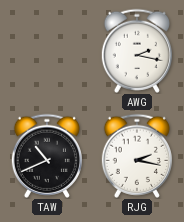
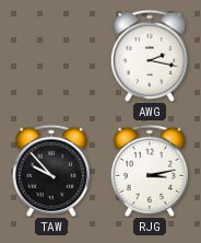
TAW: 10:41 -> 9:53
RJG: 2:17 -> 3:13
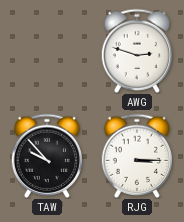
AWG: 2:17 -> 2:48
RJG: 3:13 -> 3:15
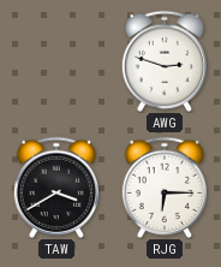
TAW: 9:53 -> 3:40
RJG: 3:15 -> 6:15
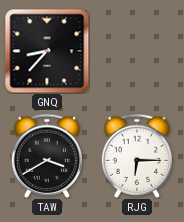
GNQ: none -> 8:37
AWG: 2:48 -> none
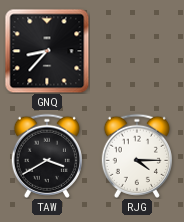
RJG: 6:15 -> 4:15
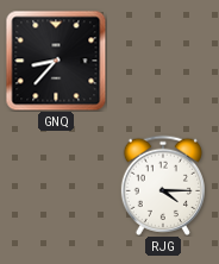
TAW: 3:40 -> none
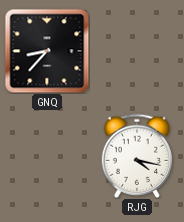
RJG: 4:15 -> 4:17
